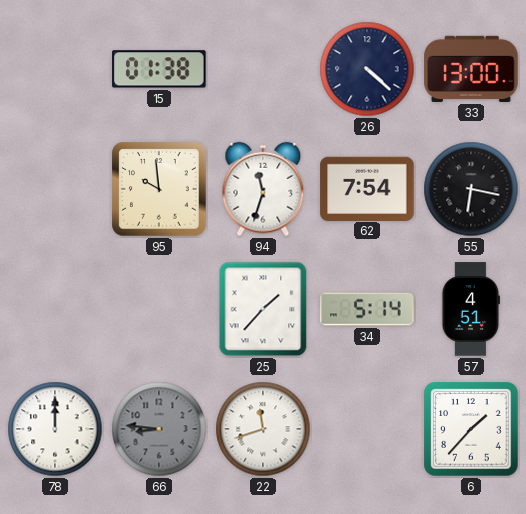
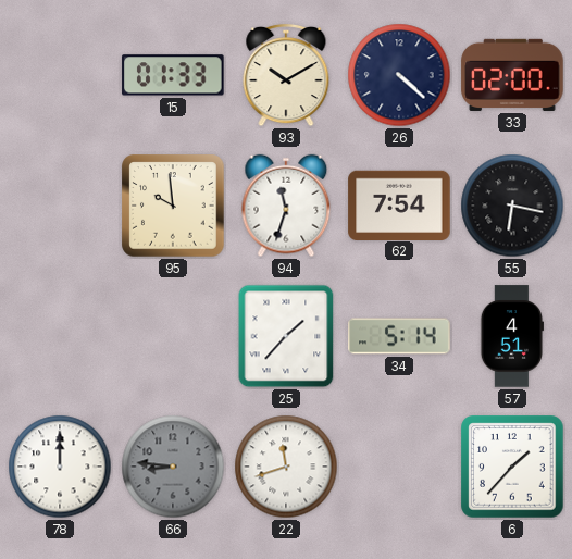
15: 01:38 -> 01:33
93: none -> 10:10
33: 13:00 -> 02:00
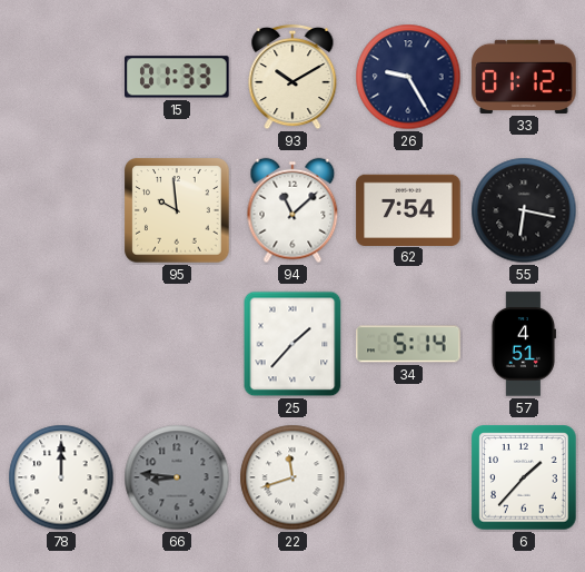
26: 4:22 -> 9:25
33: 02:00 -> 01:12
94: 11:33 -> 11:08
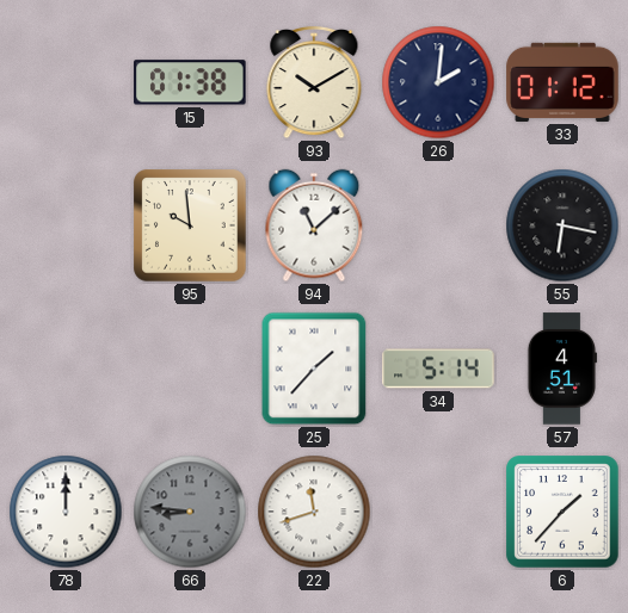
15: 01:33 -> 01:38
26: 9:25 -> 2:01
62: 7:54 -> none
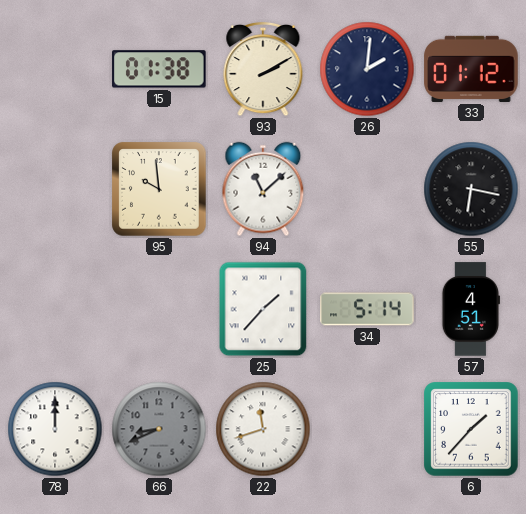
93: 10:10 -> 2:10
66: 8:46 -> 8:41
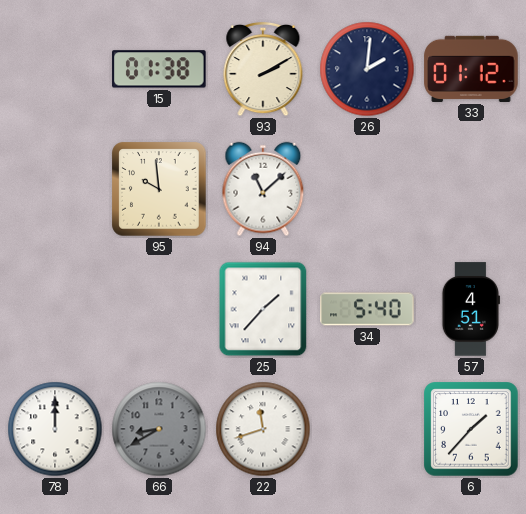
55: 6:17 -> none
34: 5:14 -> 5:40
66: 8:41 -> 8:40
